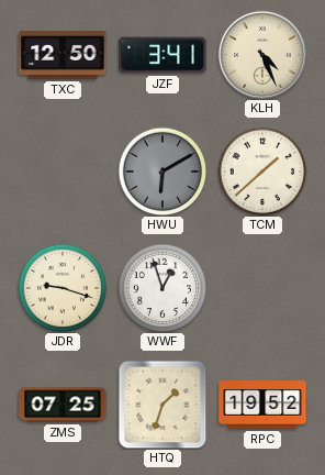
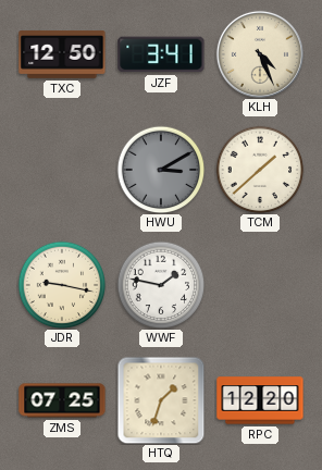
HWU: 6:10 -> 3:10
JDR: 9:18 -> 9:17
WWF: 12:57 -> 1:47
RPC: 19:52 -> 12:20
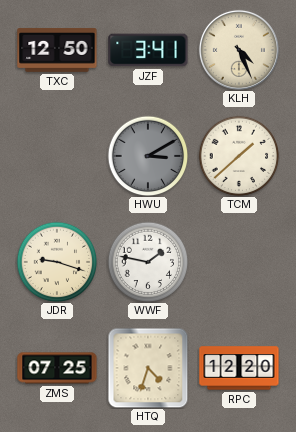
JDR: 9:17 -> 9:18
HTQ: 1:33 -> 4:33
